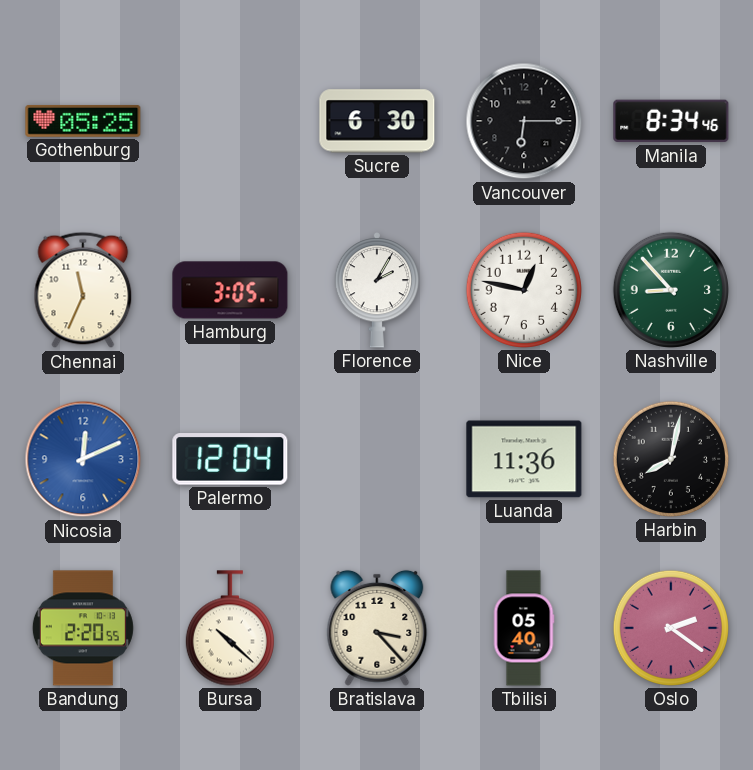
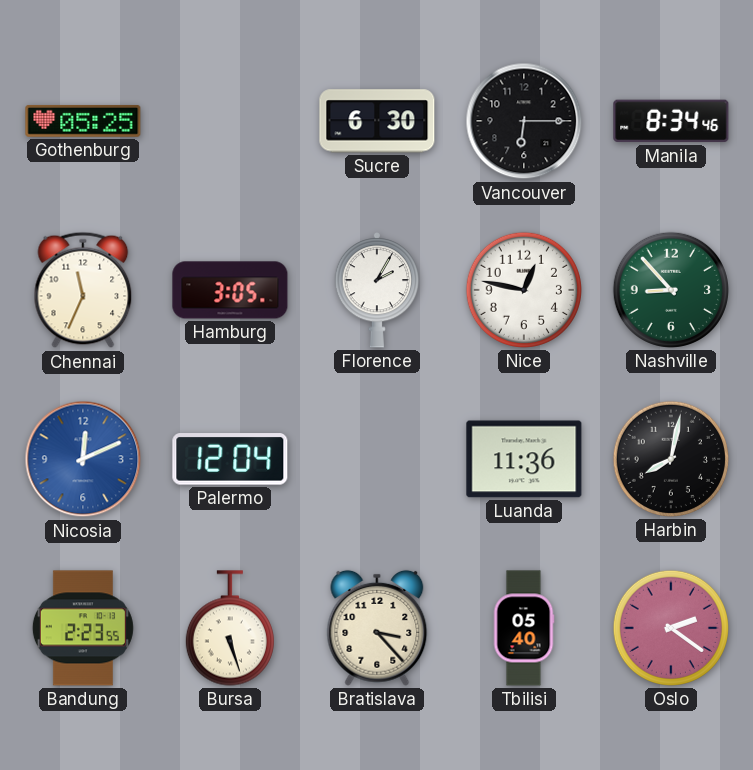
Bandung: 2:20 -> 2:23
Bursa: 10:22 -> 5:27
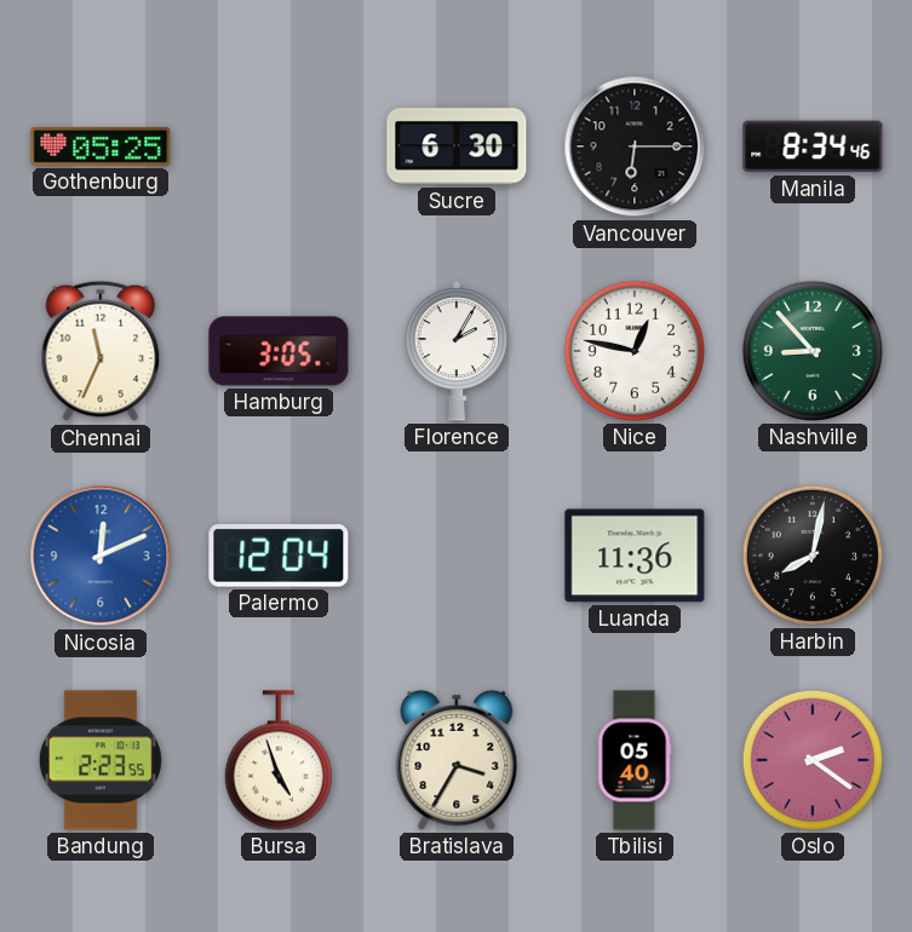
Bursa: 5:27 -> 4:57
Bratislava: 3:23 -> 3:35
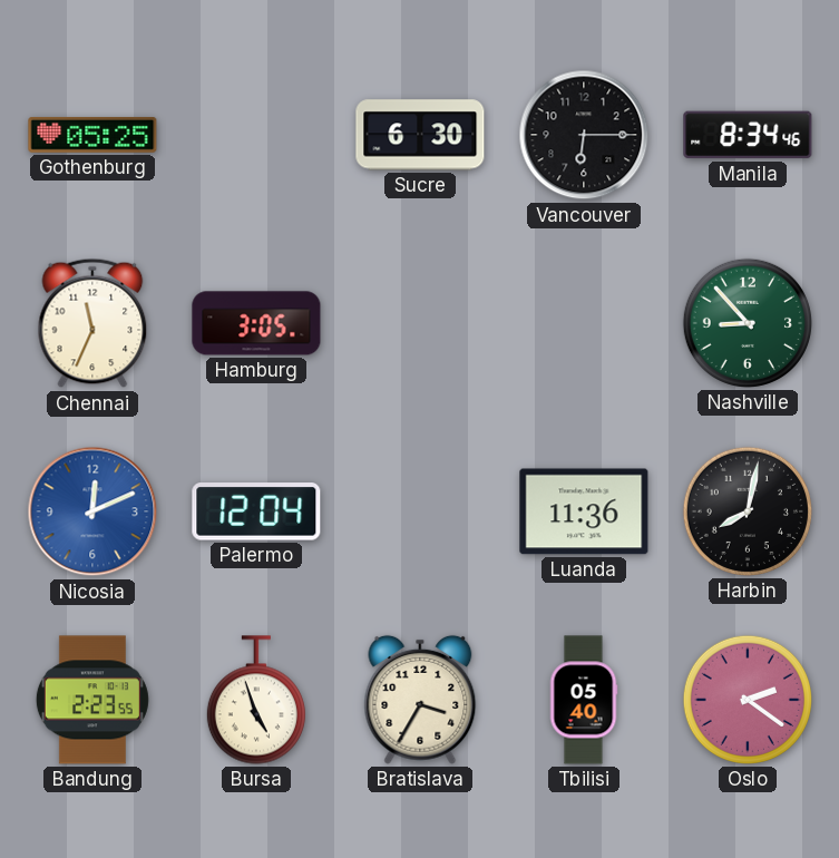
Florence: 2:05 -> none
Nice: 12:47 -> none
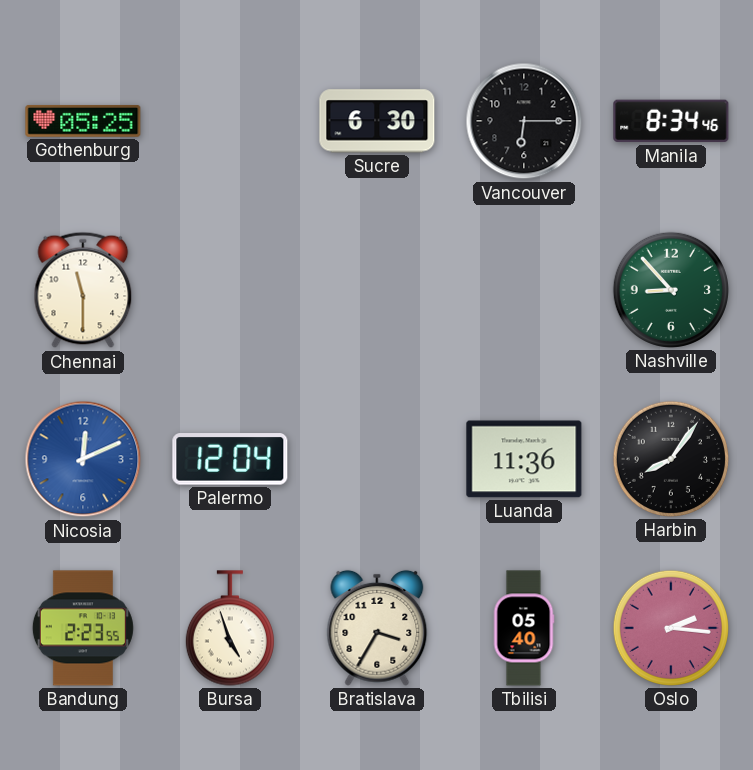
Chennai: 11:34 -> 11:30
Hamburg: 3:05 -> none
Harbin: 8:02 -> 8:06
Oslo: 2:21 -> 2:16
